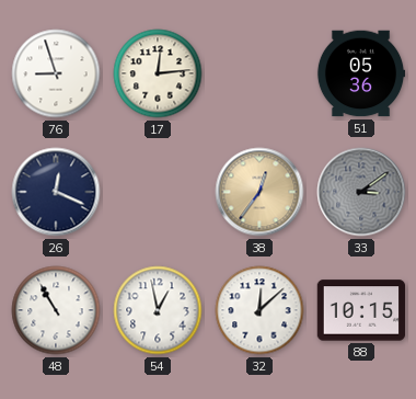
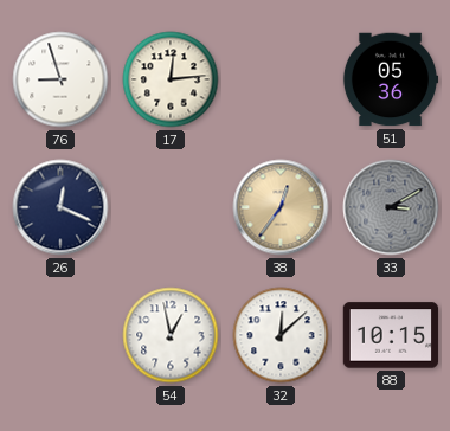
33: 3:09 -> 3:10
48: 10:55 -> none
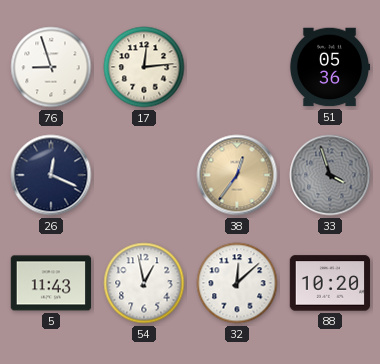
33: 3:10 -> 3:57
5: none -> 11:43
88: 10:15 -> 10:20
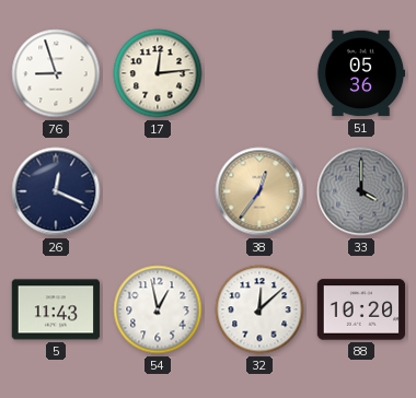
33: 3:57 -> 4:00
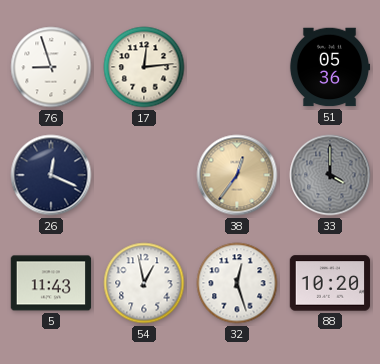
32: 12:08 -> 12:27
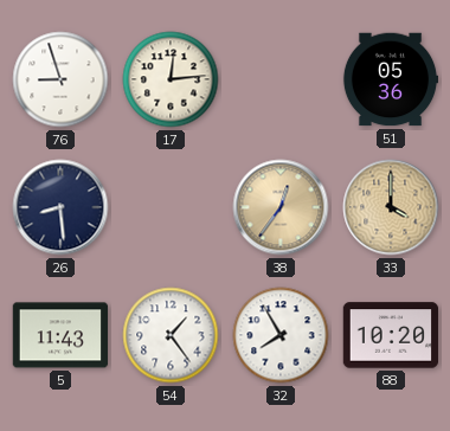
26: 12:19 -> 8:29
33 dial: grey -> champagne
54: 12:58 -> 1:24
32: 12:27 -> 7:55
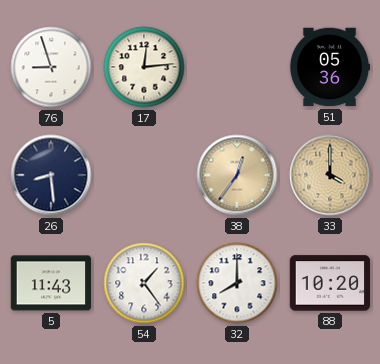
32: 7:55 -> 8:00
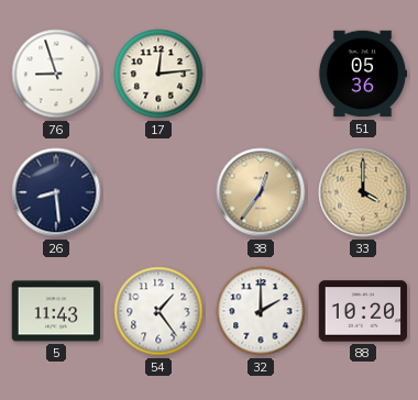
32: 8:00 -> 2:00
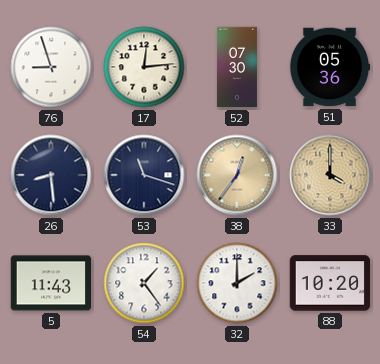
52: none -> 07:30
53: none -> 11:18
